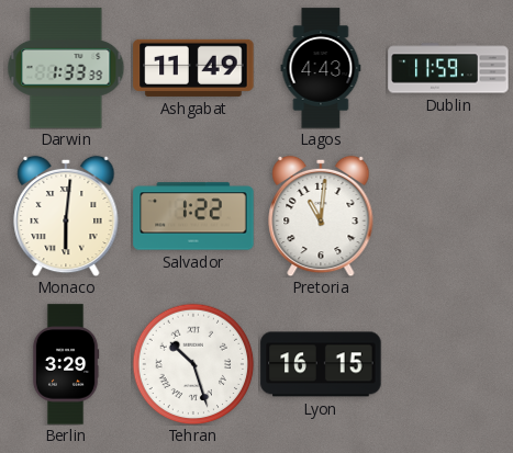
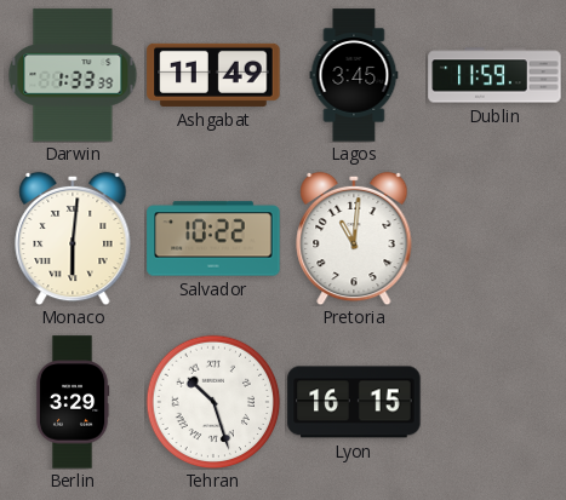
Lagos: 4:43 -> 3:45
Salvador: 1:22 -> 10:22
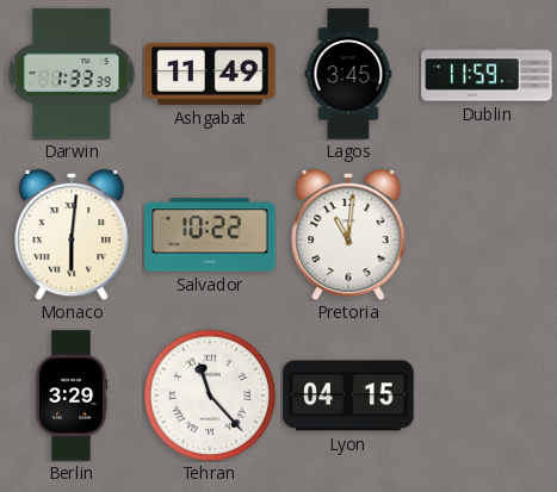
Tehran: 10:27 -> 11:23
Lyon: 16:15 -> 04:15
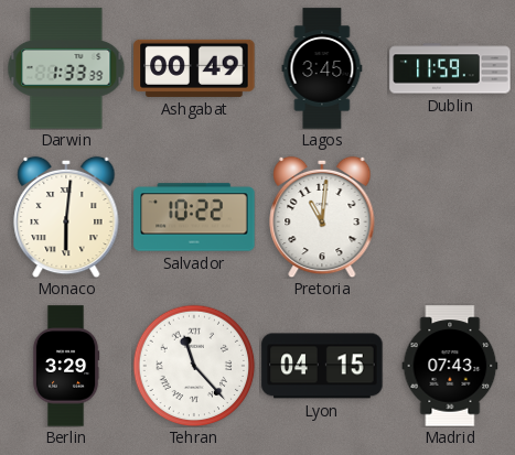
Ashgabat: 11:49 -> 00:49
Madrid: none -> 07:43
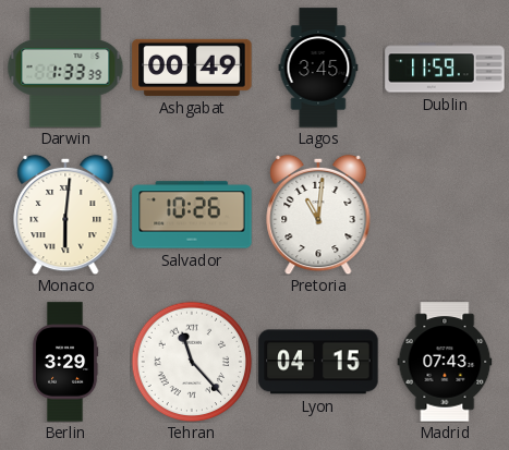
Salvador: 10:22 -> 10:26
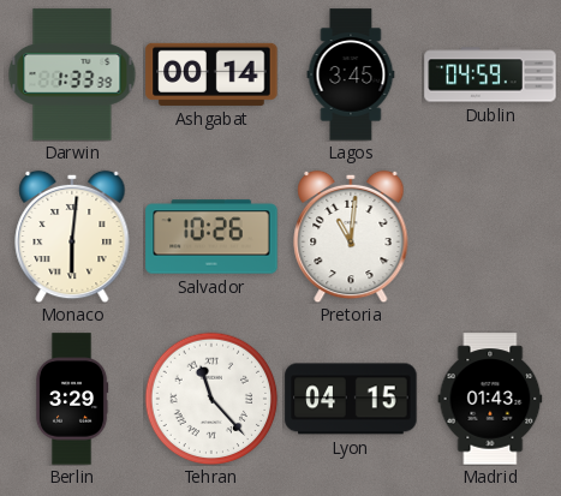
Ashgabat: 00:49 -> 00:14
Dublin: 11:59 -> 04:59
Madrid: 07:43 -> 01:43
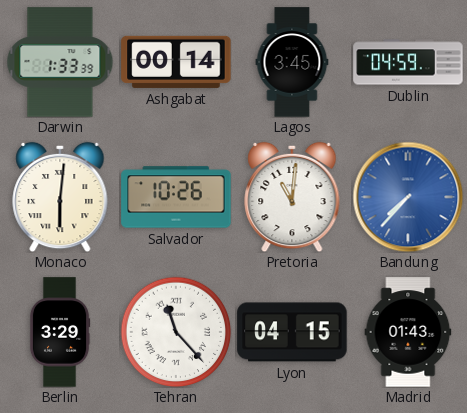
Bandung: none -> 7:37
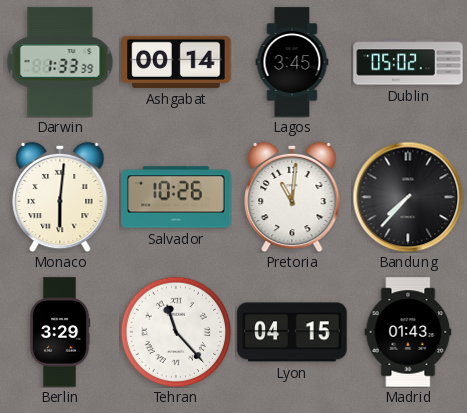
Dublin: 04:59 -> 05:02
Bandung dial: blue -> black
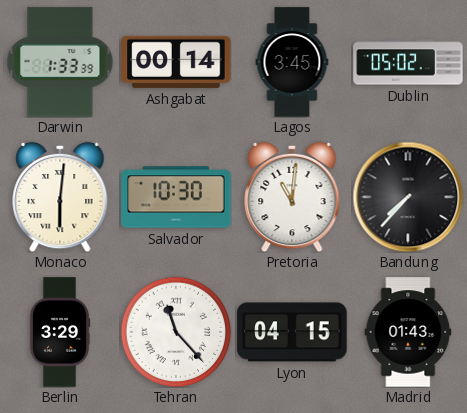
Salvador: 10:26 -> 10:30
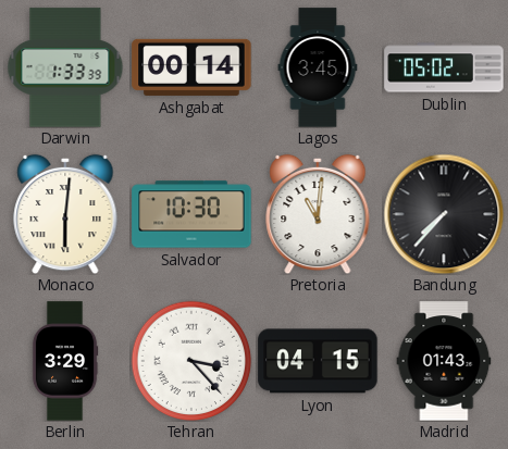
Tehran: 11:23 -> 3:23
